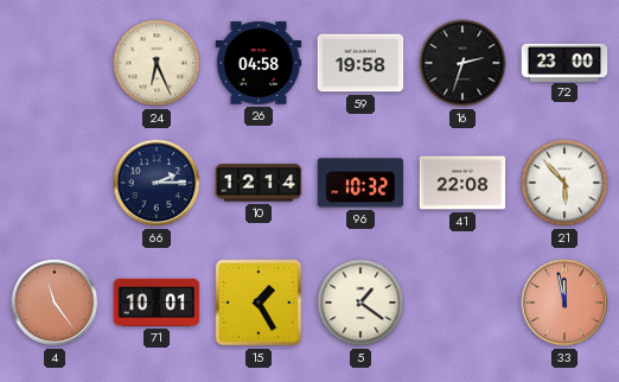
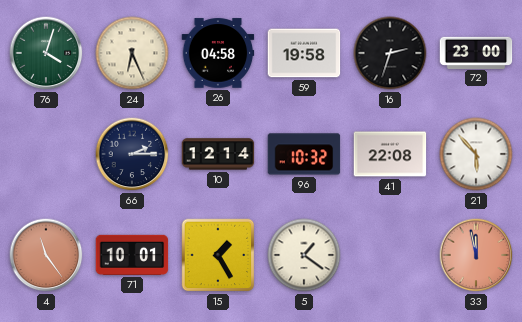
76: none -> 4:03
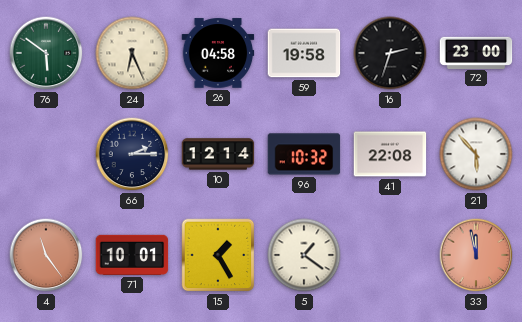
76: 4:03 -> 5:51
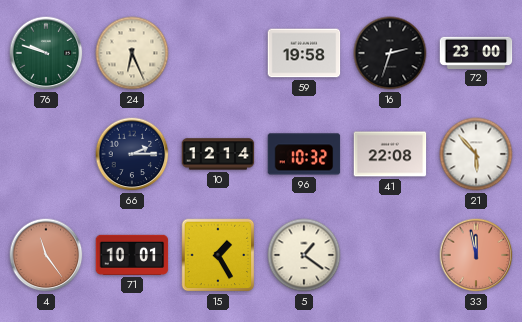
76: 5:51 -> 9:48
26: 04:58 -> none
